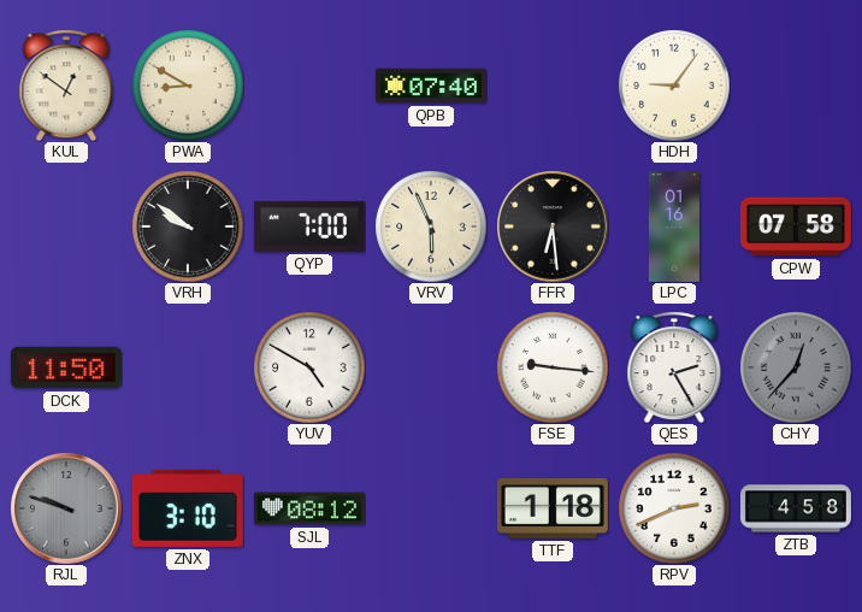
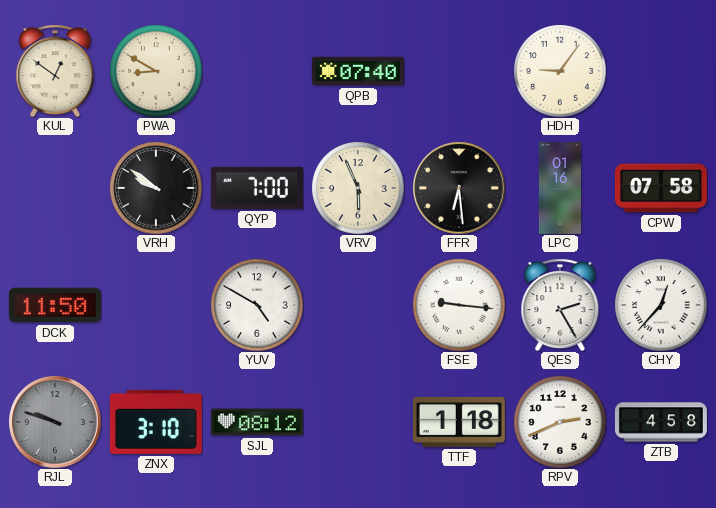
CHY dial: grey -> white
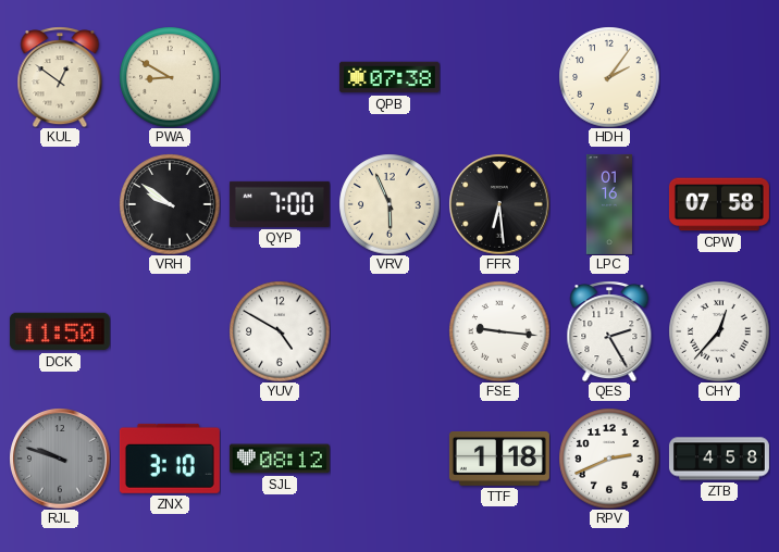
QPB: 07:40 -> 07:38
HDH: 9:06 -> 2:06
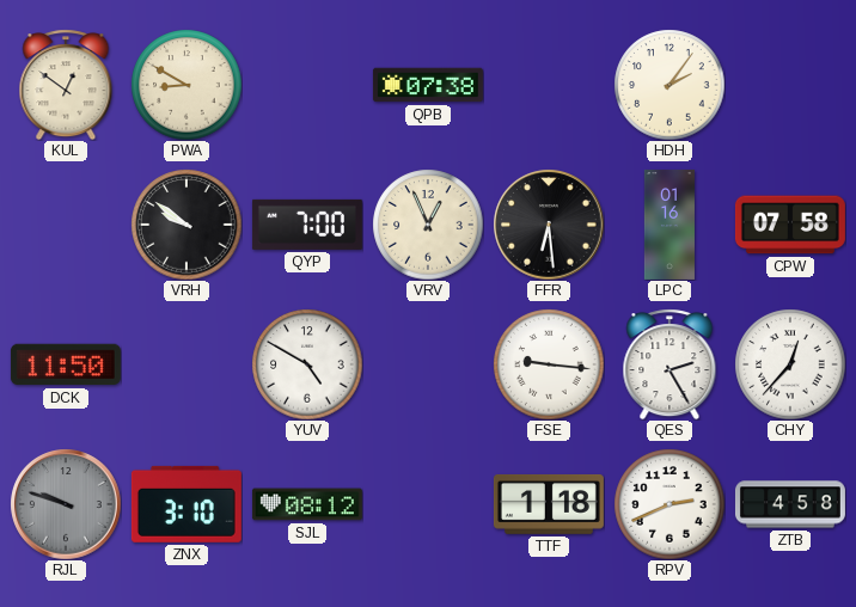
VRV: 5:56 -> 12:56
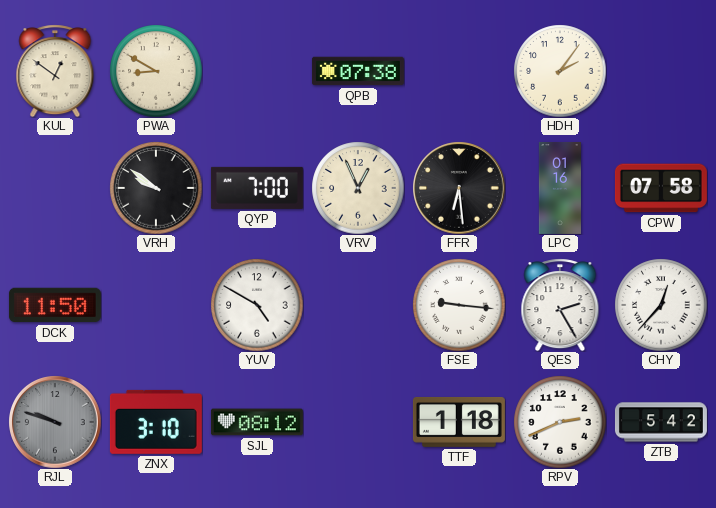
ZTB: 4:58 -> 5:42
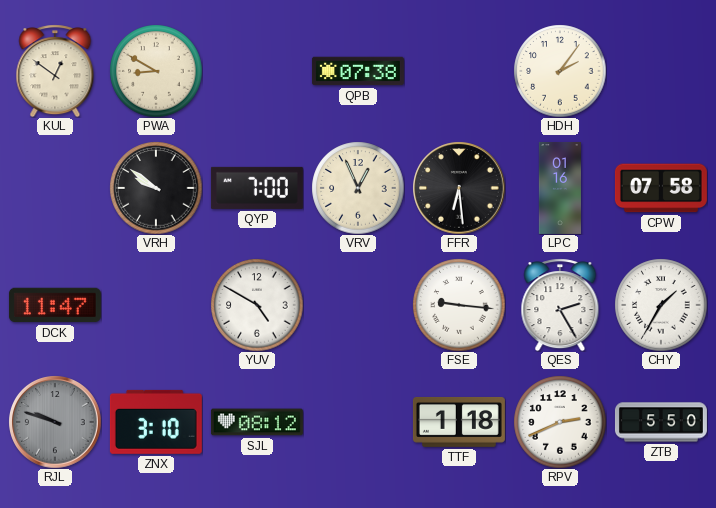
DCK: 11:50 -> 11:47
CHY: 12:37 -> 1:35
ZTB: 5:42 -> 5:50
